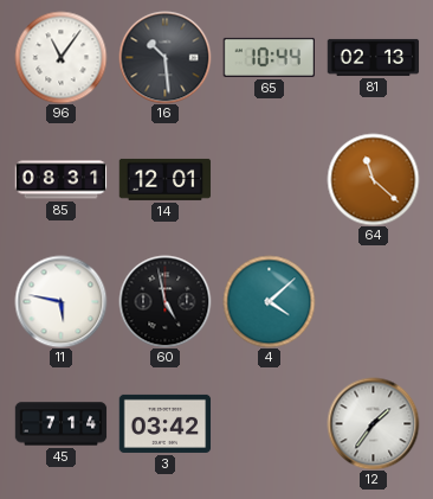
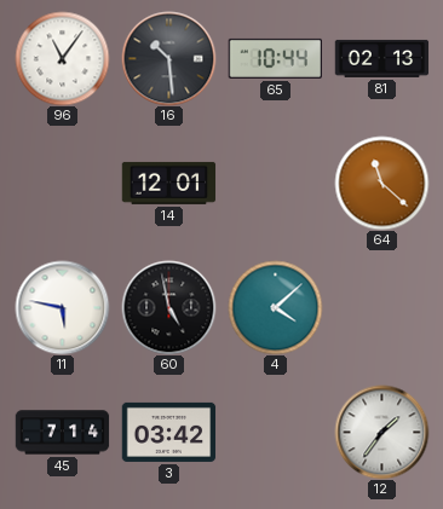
85: 08:31 -> none
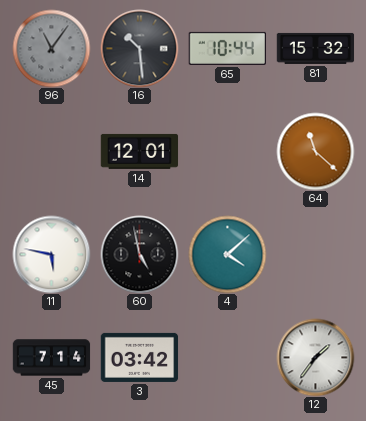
96 dial: white -> grey
81: 02:13 -> 15:32
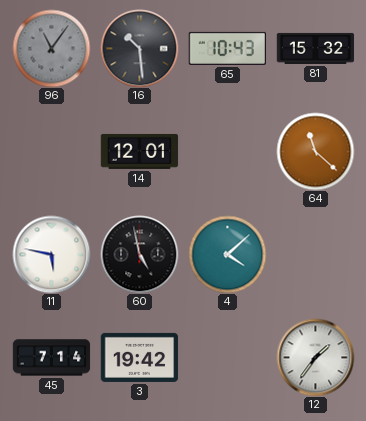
65: 10:44 -> 10:43
3: 03:42 -> 19:42
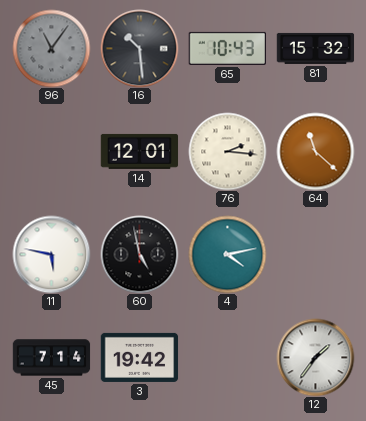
76: none -> 2:16
4: 4:08 -> 4:13
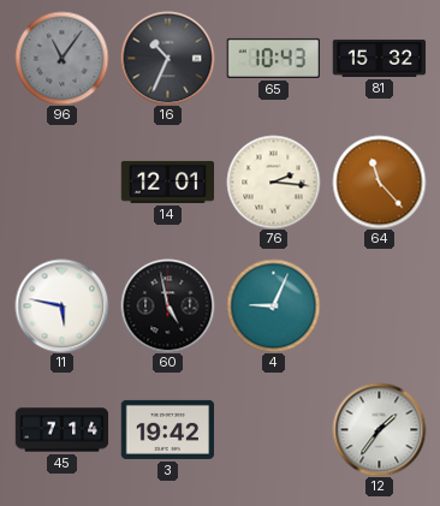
16: 10:29 -> 10:34
64: 11:22 -> 11:23
4: 4:13 -> 9:04
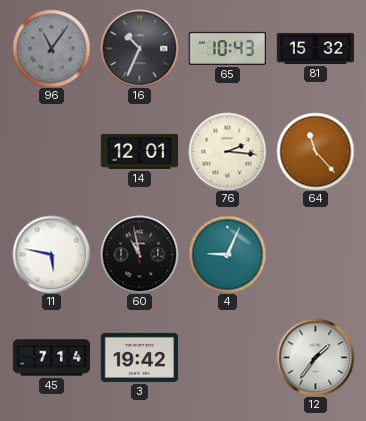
60: 4:58 -> 10:58
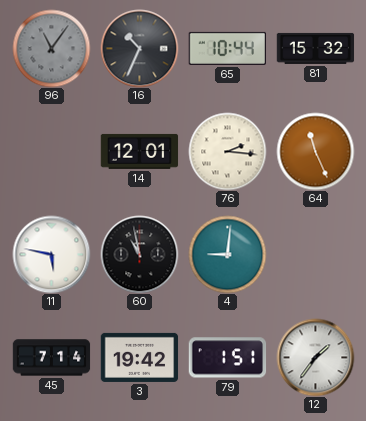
65: 10:43 -> 10:44
64: 11:23 -> 11:26
4: 9:04 -> 9:01
79: none -> 1:51
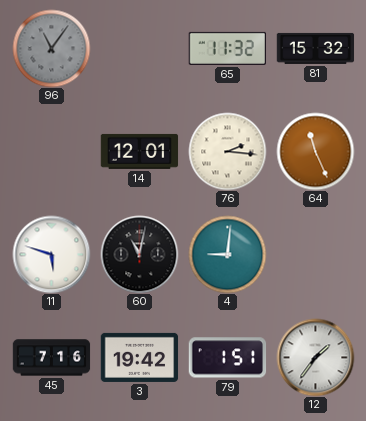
16: 10:34 -> none
65: 10:44 -> 11:32
11: 5:47 -> 5:48
60: 10:58 -> 11:02
45: 7:14 -> 7:16
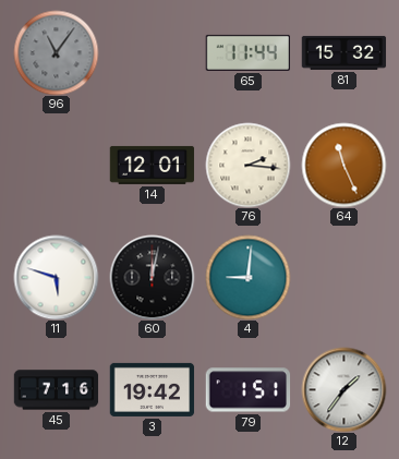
65: 11:32 -> 11:44
60: 11:02 -> 12:02
